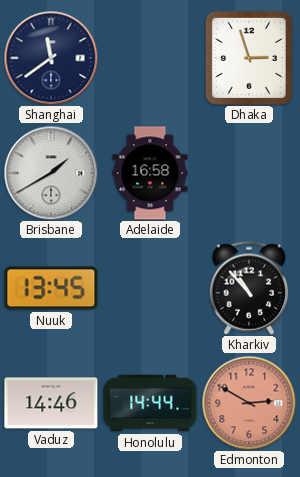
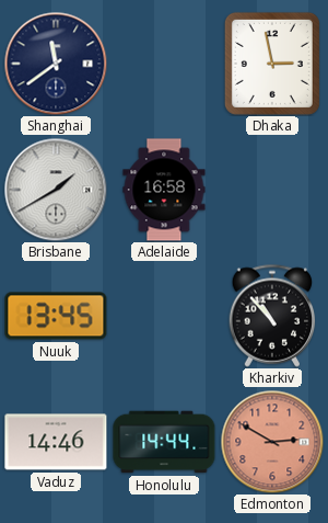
Dhaka: 2:57 -> 2:58
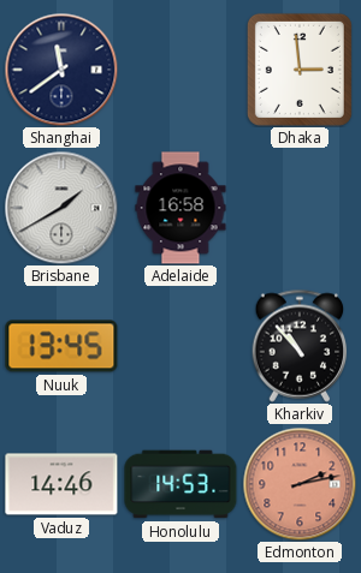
Dhaka: 2:58 -> 2:59
Honolulu: 14:44 -> 14:53
Edmonton: 2:50 -> 2:13
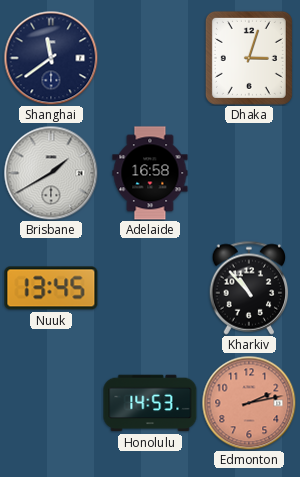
Dhaka: 2:59 -> 3:03
Vaduz: 14:46 -> none
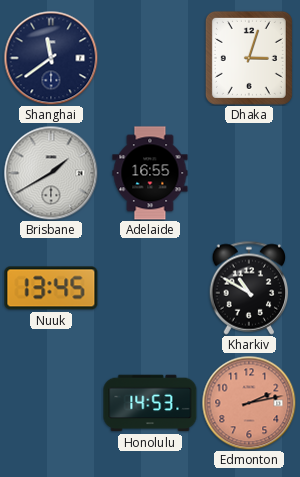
Adelaide: 16:58 -> 16:55
Kharkiv: 10:53 -> 10:50
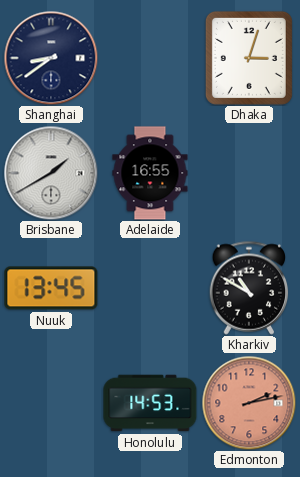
Shanghai: 11:39 -> 8:39
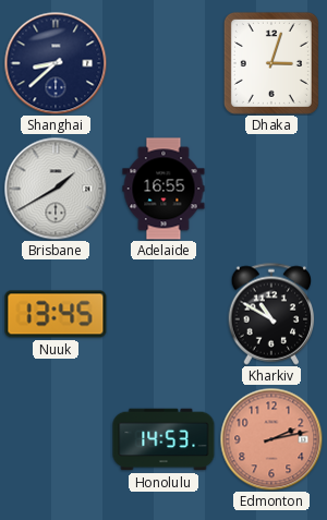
Shanghai: 8:39 -> 8:38
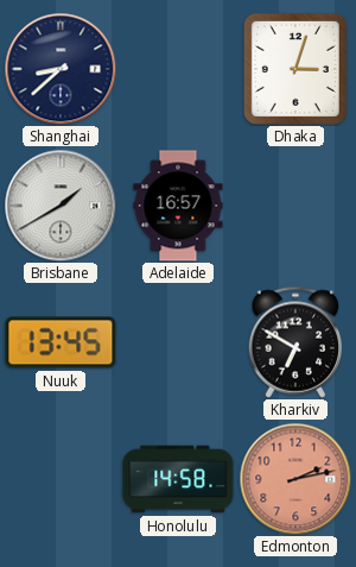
Adelaide: 16:55 -> 16:57
Kharkiv: 10:50 -> 6:50
Honolulu: 14:53 -> 14:58
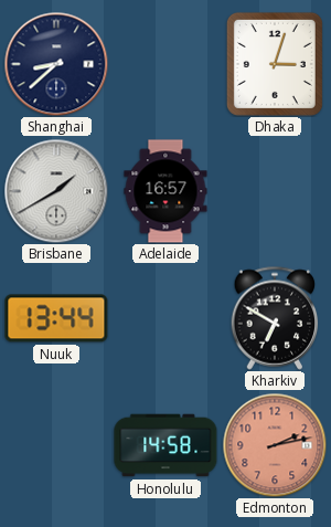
Nuuk: 13:45 -> 13:44
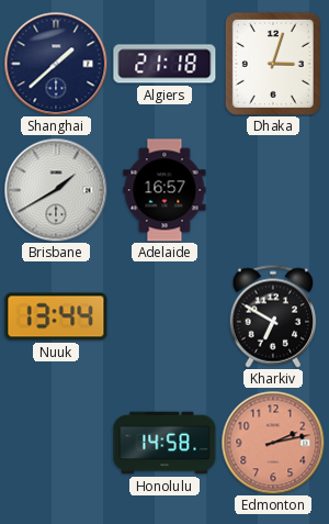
Shanghai: 8:38 -> 1:38
Algiers: none -> 21:18
